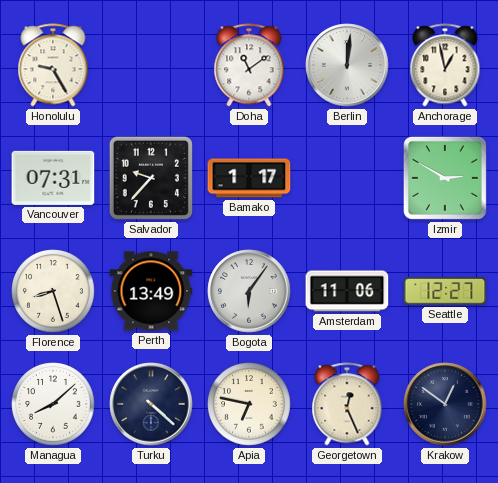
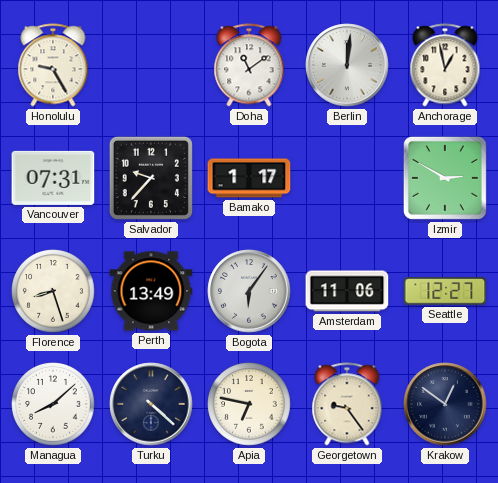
Georgetown: 12:26 -> 9:24
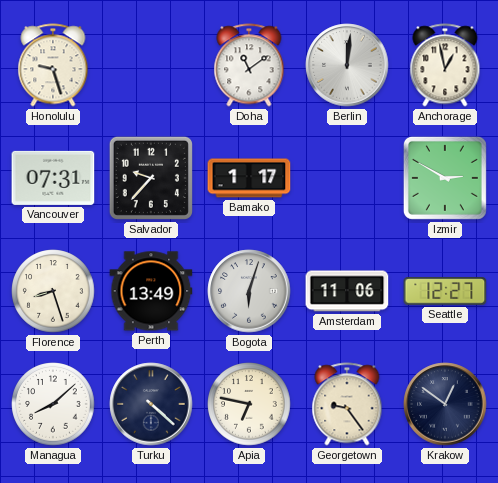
Honolulu: 9:25 -> 9:27
Bogota: 6:06 -> 6:03
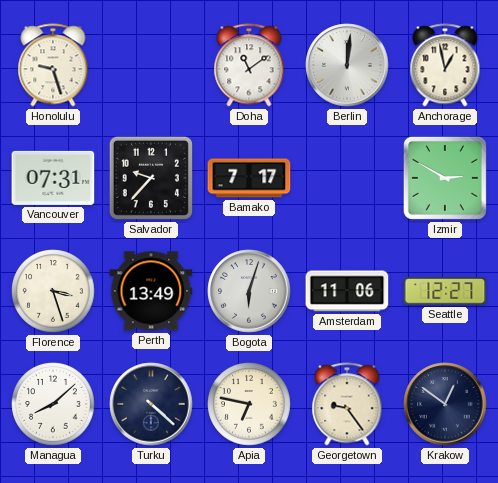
Bamako: 1:17 -> 7:17
Florence: 8:27 -> 3:27
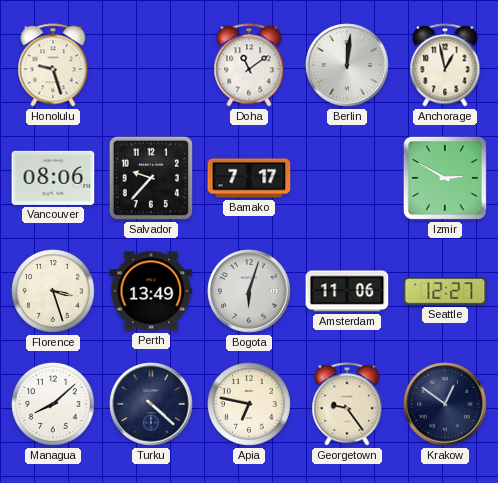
Vancouver: 07:31 -> 08:06
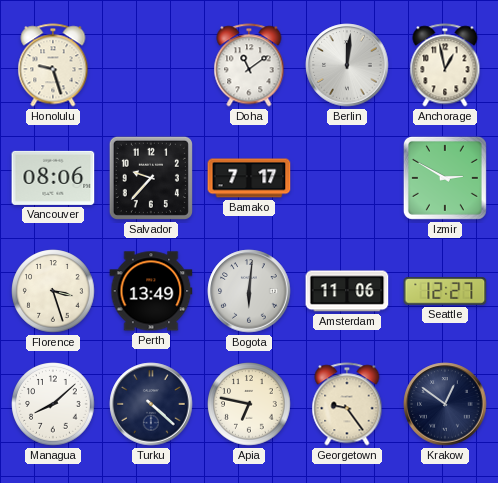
Bogota: 6:03 -> 6:01
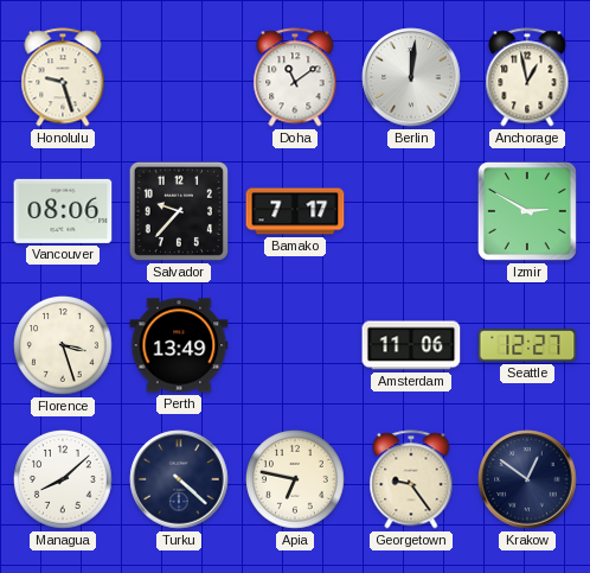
Bogota: 6:01 -> none
